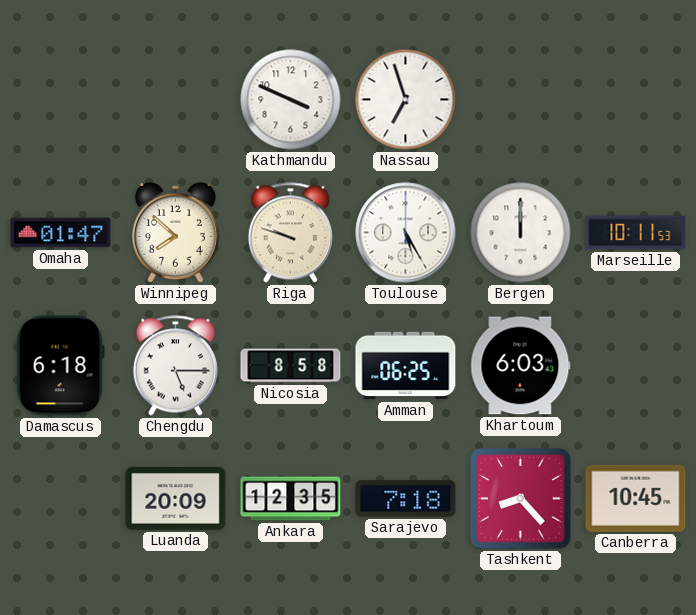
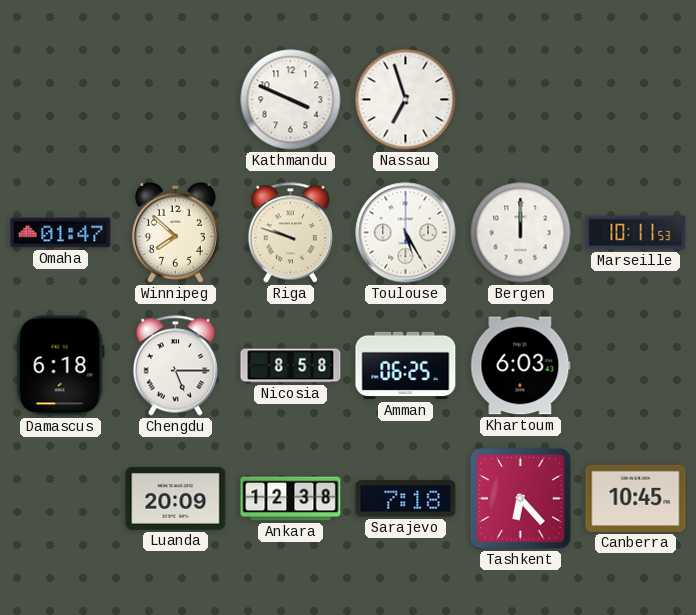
Ankara: 12:35 -> 12:38
Tashkent: 8:23 -> 6:23
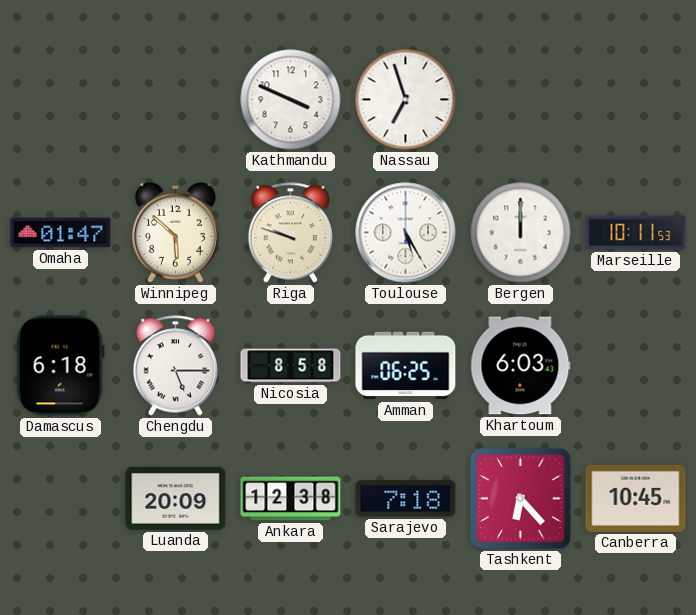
Winnipeg: 7:52 -> 5:52
